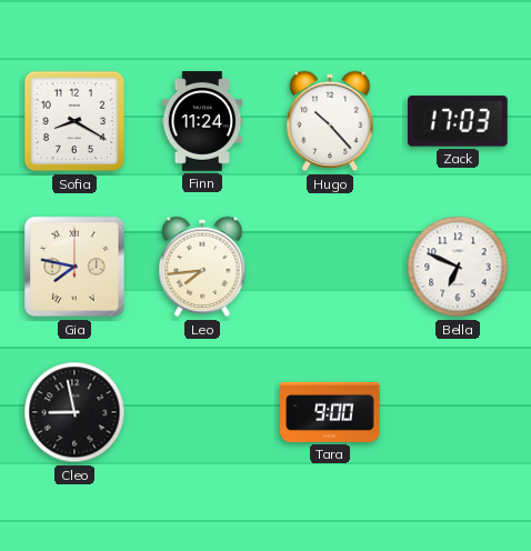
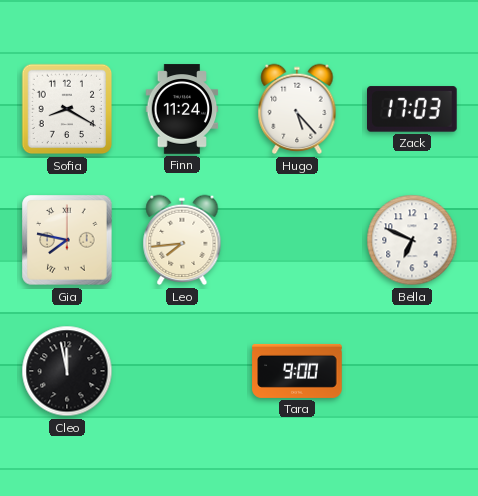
Hugo: 10:23 -> 5:23
Cleo: 8:58 -> 11:58
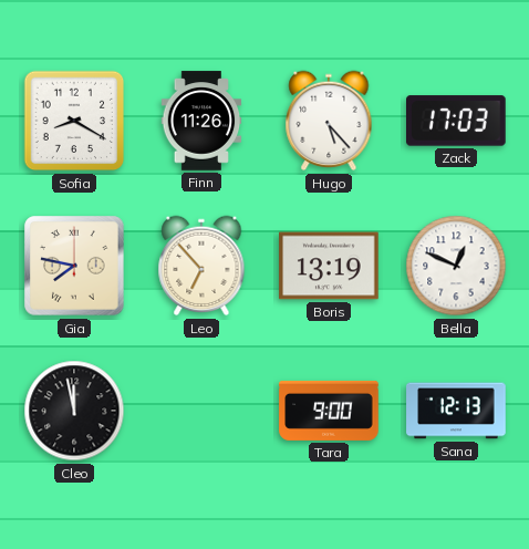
Finn: 11:24 -> 11:26
Leo: 7:44 -> 6:53
Boris: none -> 13:19
Bella: 6:49 -> 12:49
Sana: none -> 12:13
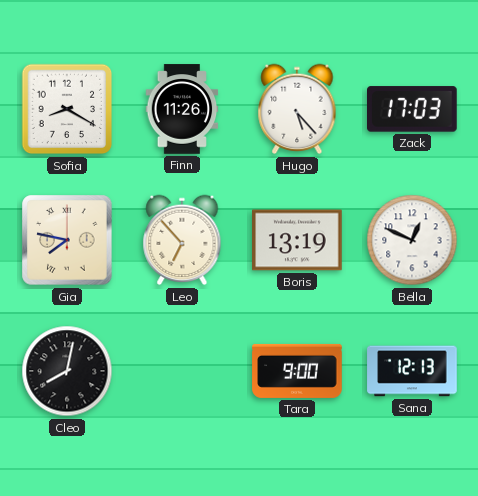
Cleo: 11:58 -> 8:02
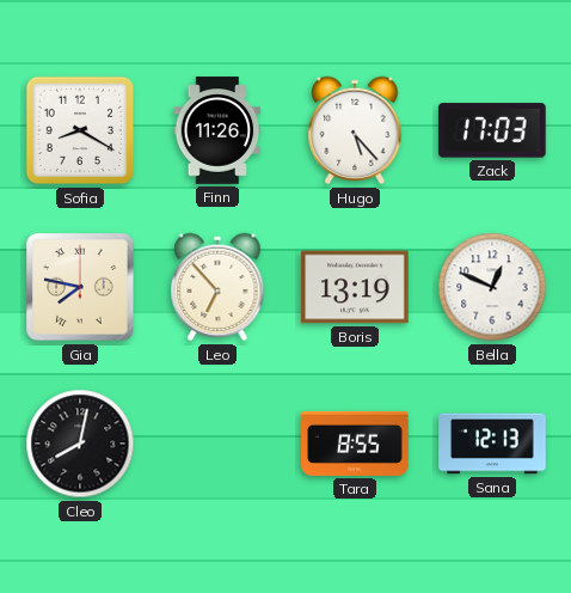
Tara: 9:00 -> 8:55
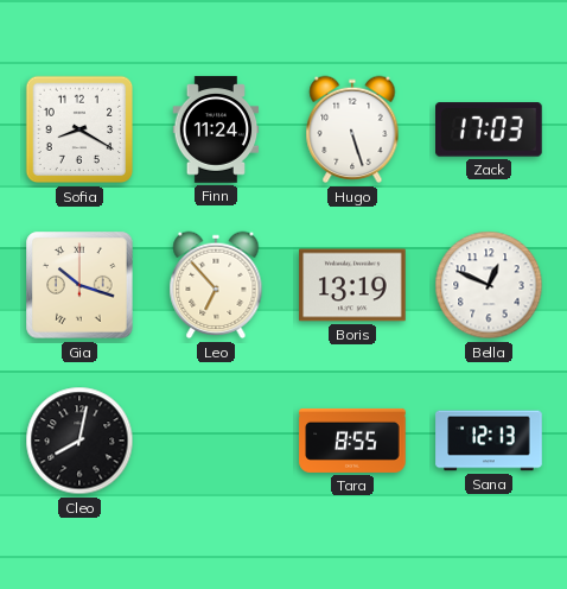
Finn: 11:26 -> 11:24
Hugo: 5:23 -> 5:27
Gia: 7:47 -> 10:18
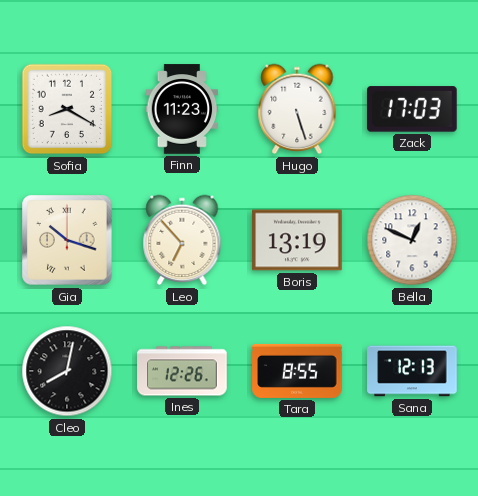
Finn: 11:24 -> 11:23
Ines: none -> 12:26
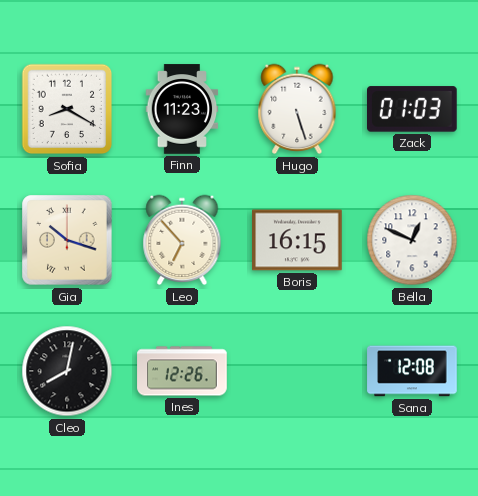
Zack: 17:03 -> 01:03
Boris: 13:19 -> 16:15
Tara: 8:55 -> none
Sana: 12:13 -> 12:08
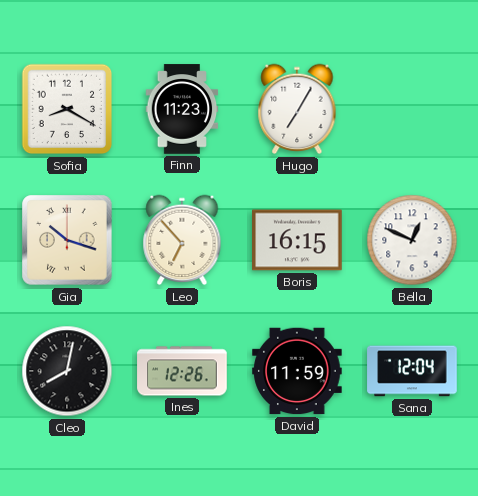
Hugo: 5:27 -> 7:05
Zack: 01:03 -> none
David: none -> 11:59
Sana: 12:08 -> 12:04
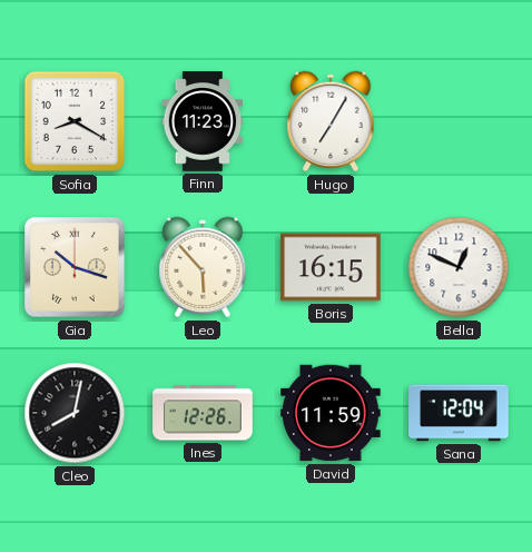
Leo: 6:53 -> 5:53
